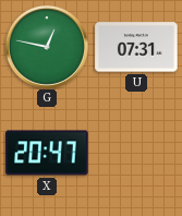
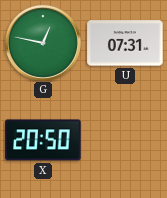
X: 20:47 -> 20:50
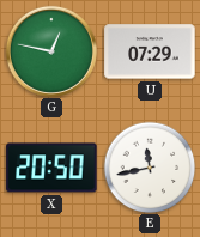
U: 07:31 -> 07:29
E: none -> 11:43
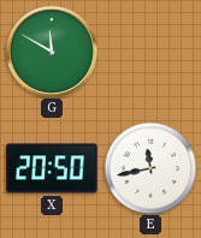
G: 12:47 -> 11:50
U: 07:29 -> none
